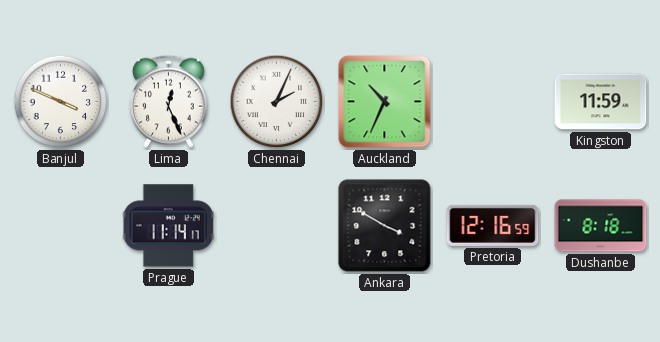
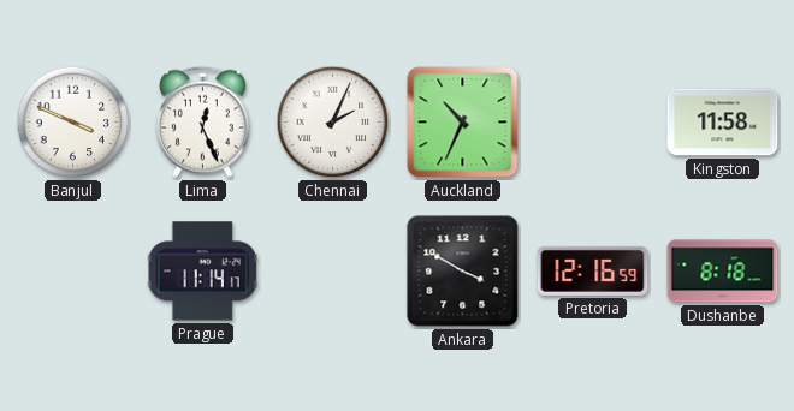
Kingston: 11:59 -> 11:58
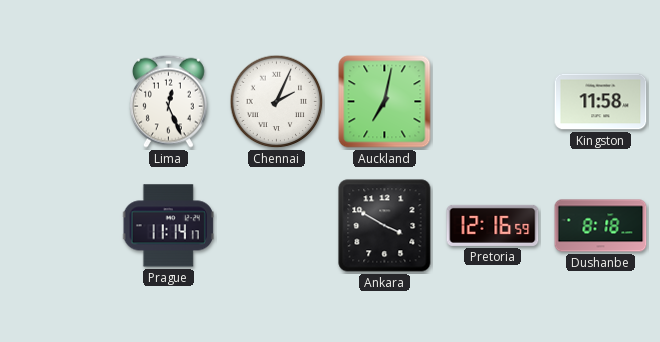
Banjul: 3:49 -> none
Auckland: 10:34 -> 7:02
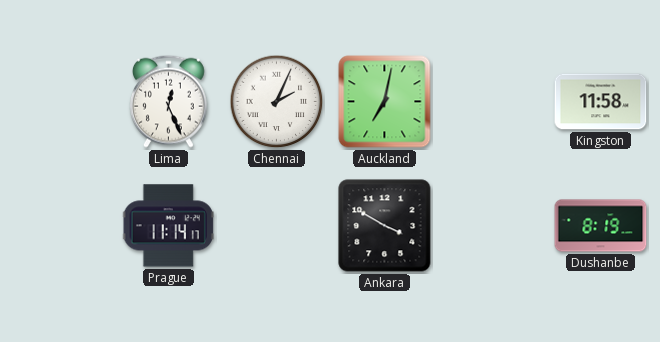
Pretoria: 12:16 -> none
Dushanbe: 8:18 -> 8:19
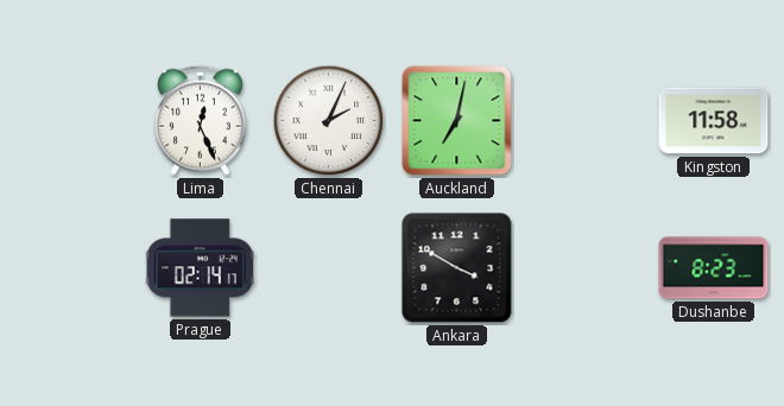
Prague: 11:14 -> 02:14
Dushanbe: 8:19 -> 8:23
